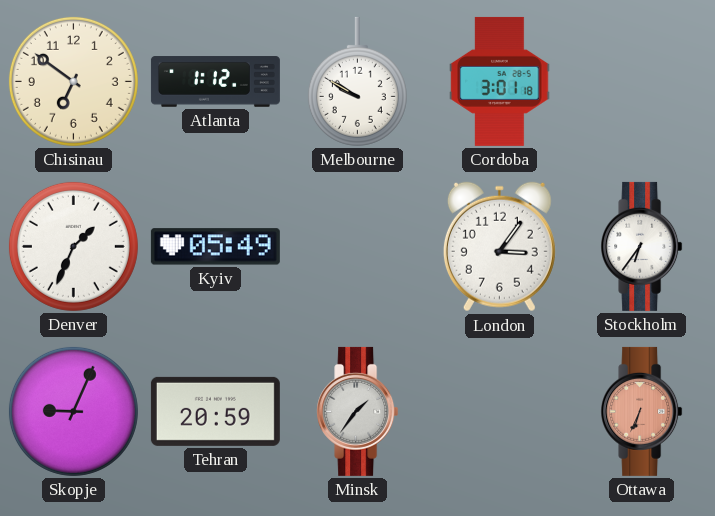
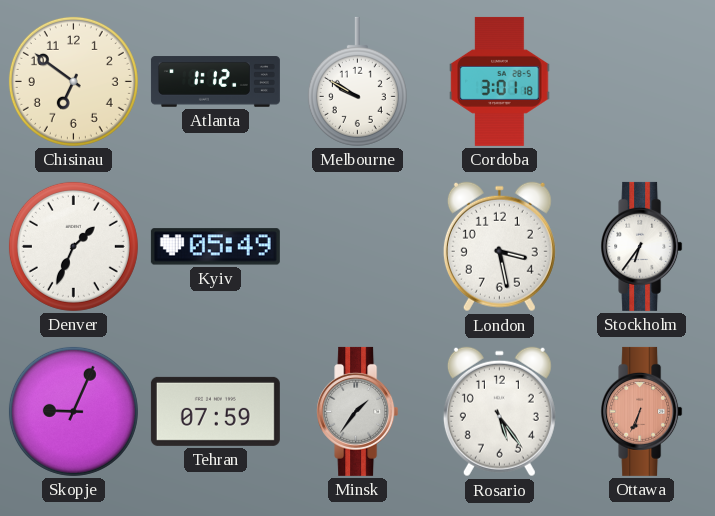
London: 3:06 -> 3:28
Tehran: 20:59 -> 07:59
Rosario: none -> 5:24
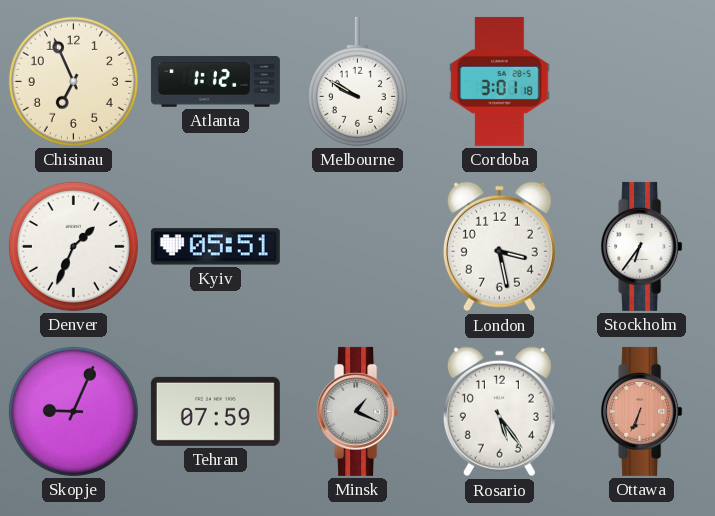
Chisinau: 6:51 -> 6:56
Kyiv: 05:49 -> 05:51
Minsk: 1:36 -> 1:19
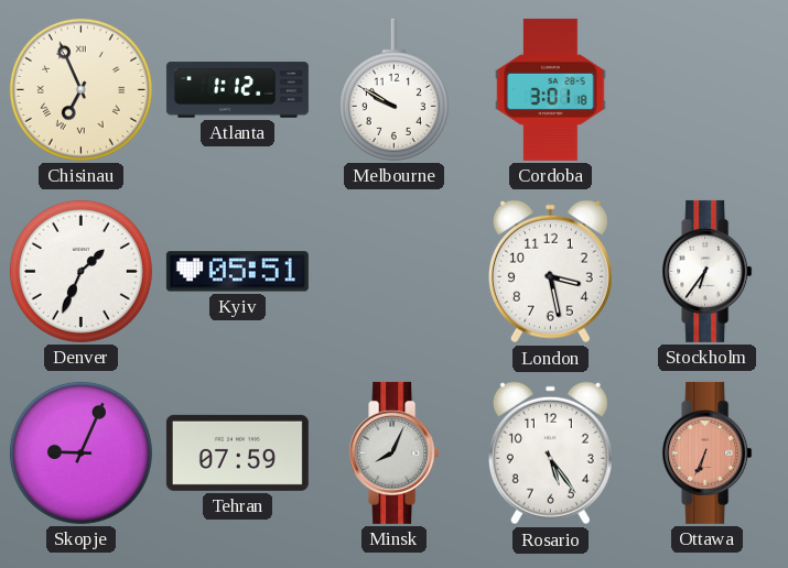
Chisinau numerals: Arabic -> Roman
Minsk: 1:19 -> 8:04
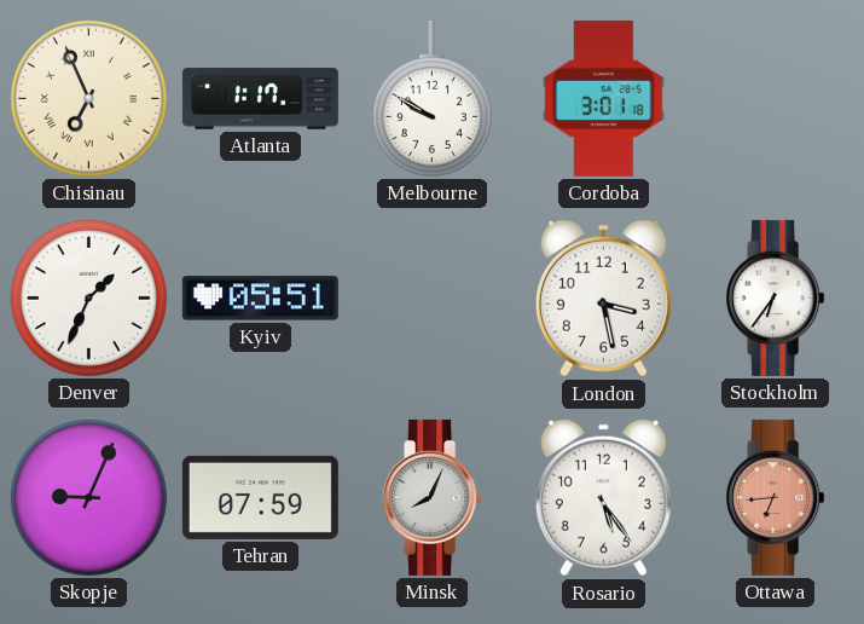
Atlanta: 1:12 -> 1:17
Ottawa: 6:34 -> 6:44
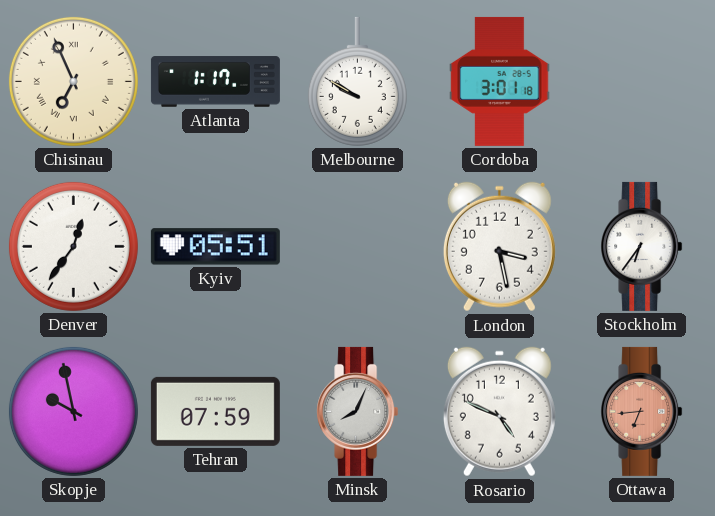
Denver: 1:34 -> 12:36
Skopje: 9:04 -> 9:58
Rosario: 5:24 -> 4:49
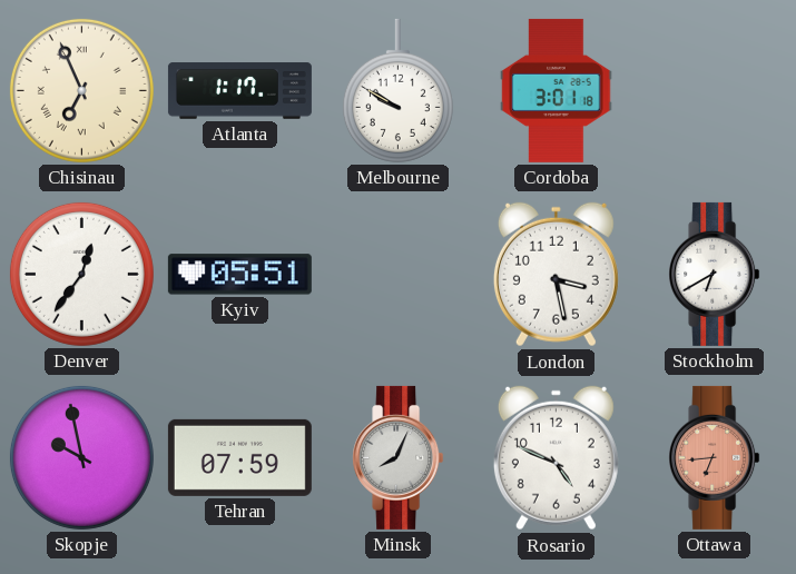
Stockholm: 6:36 -> 6:40
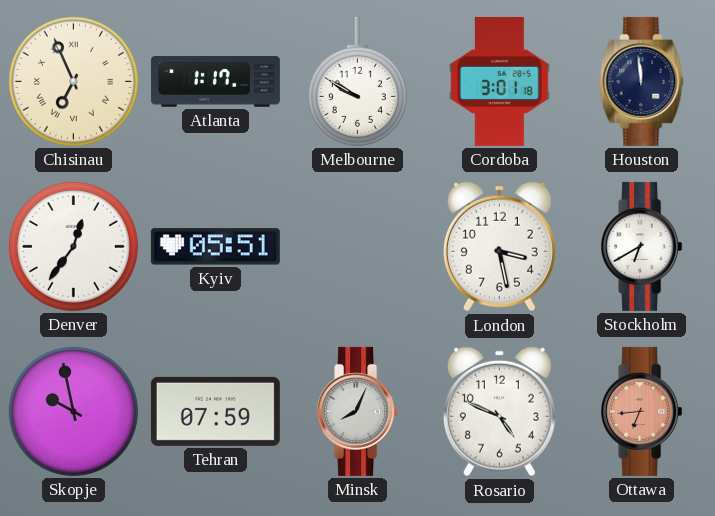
Houston: none -> 11:59
